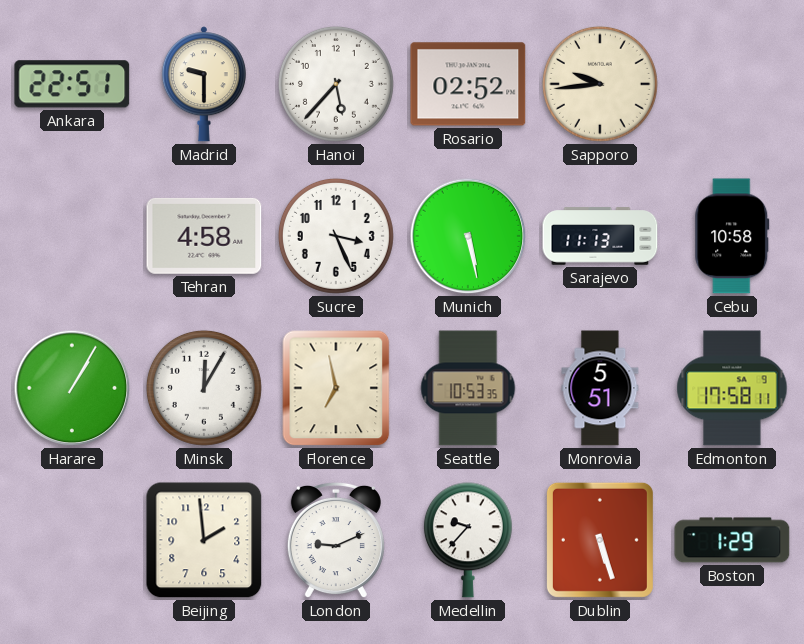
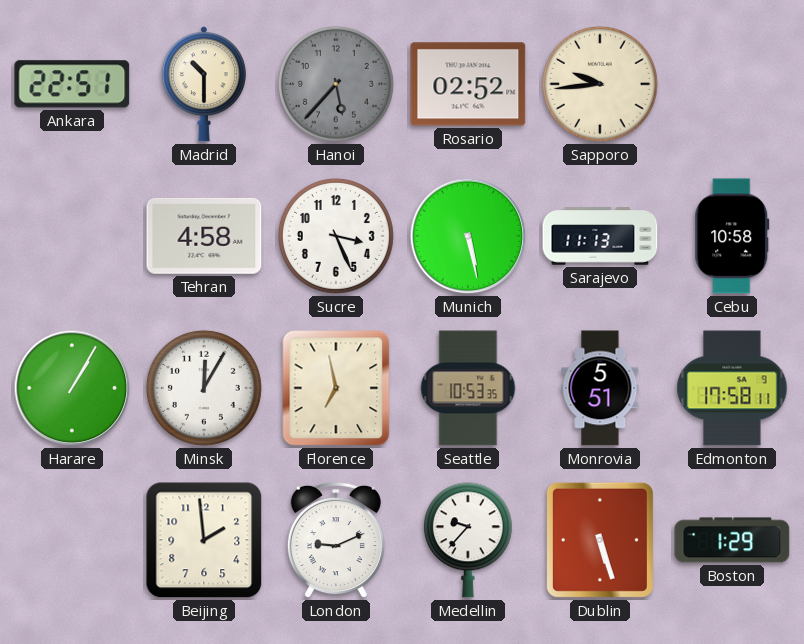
Madrid: 9:30 -> 10:30
Hanoi dial: white -> grey
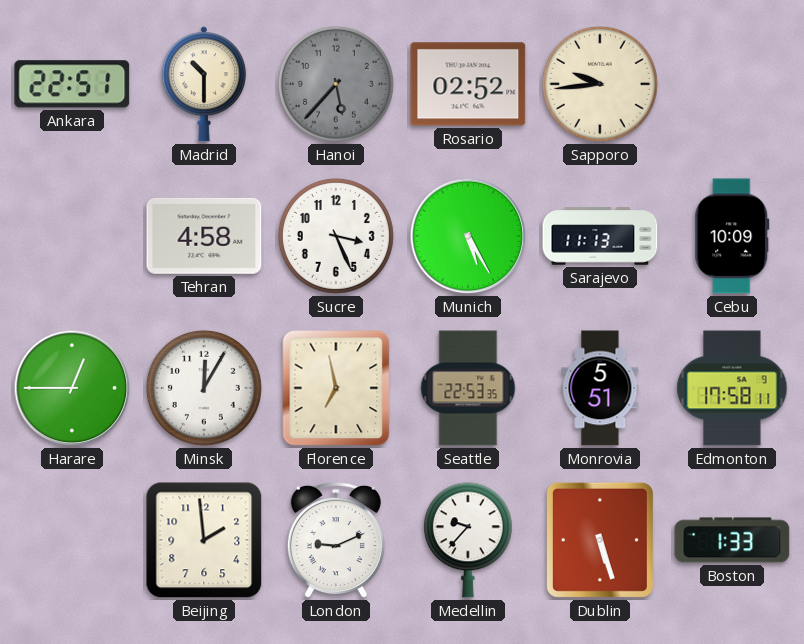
Munich: 5:28 -> 5:25
Cebu: 10:58 -> 10:09
Harare: 1:05 -> 12:45
Seattle: 10:53 -> 22:53
Boston: 1:29 -> 1:33
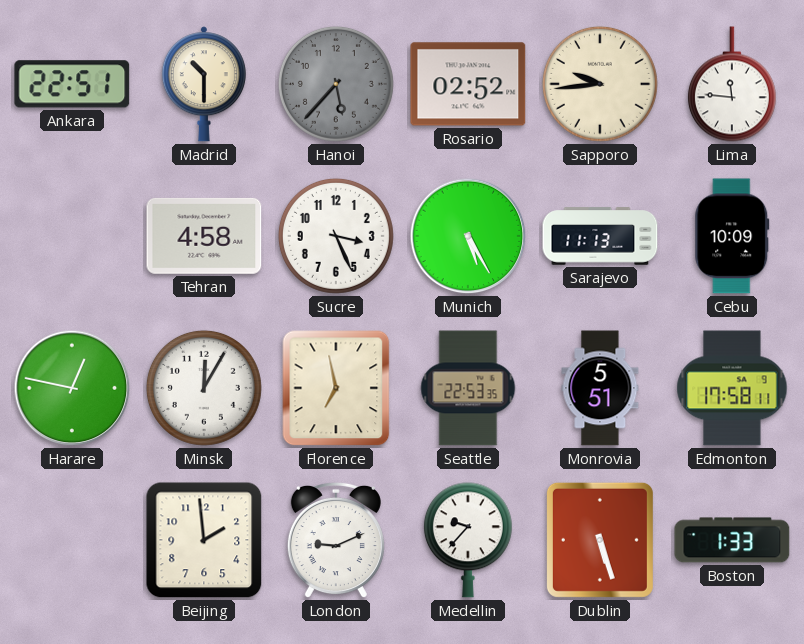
Lima: none -> 11:46
Harare: 12:45 -> 12:47
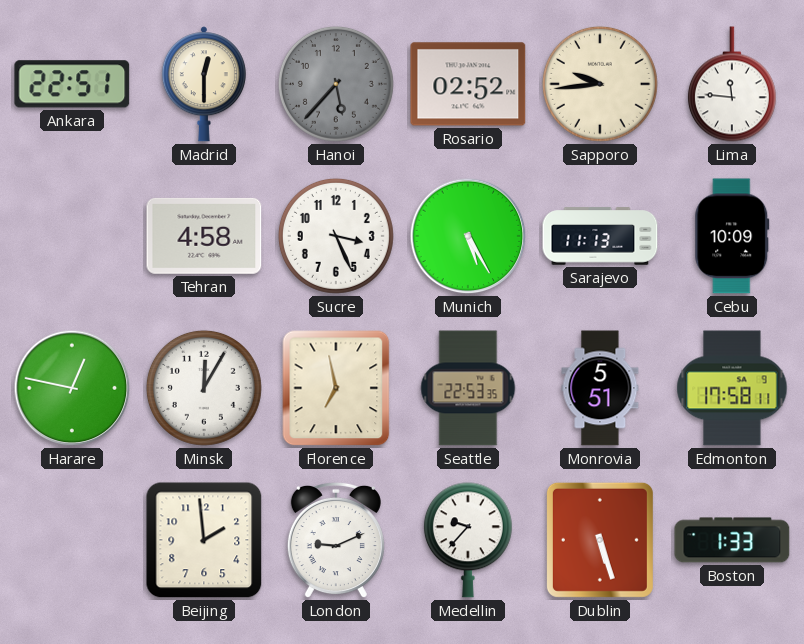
Madrid: 10:30 -> 12:30
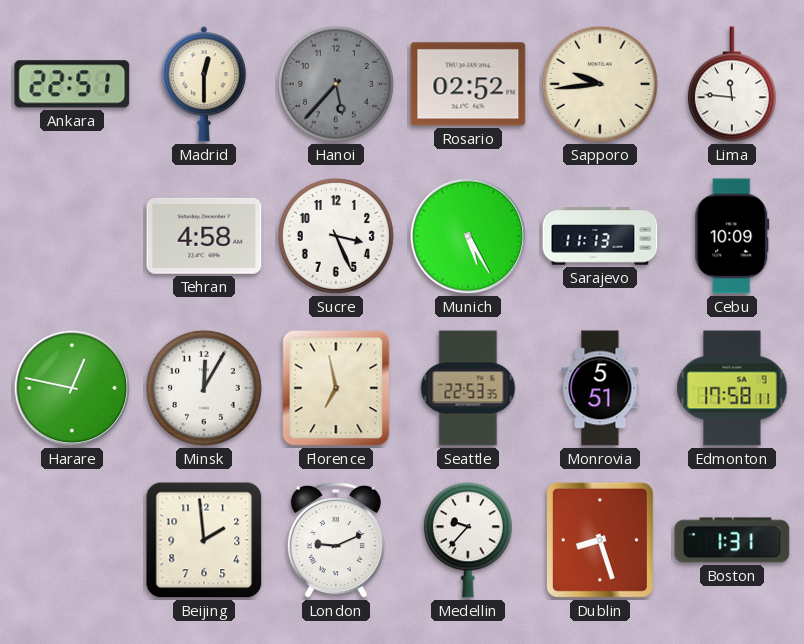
Dublin: 5:27 -> 8:27
Boston: 1:33 -> 1:31
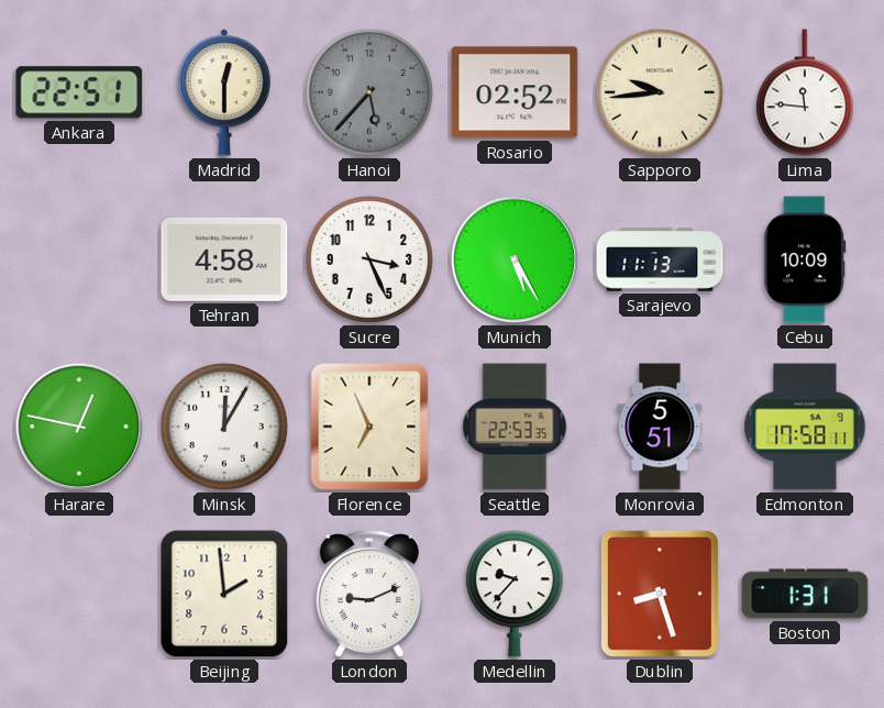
Florence: 6:58 -> 6:56
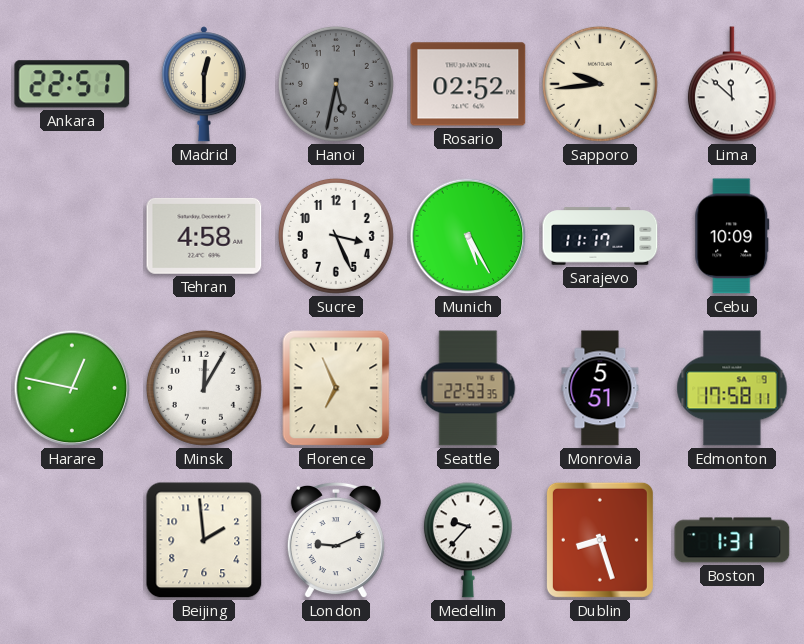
Hanoi: 5:37 -> 5:32
Lima: 11:46 -> 11:52
Sarajevo: 11:13 -> 11:17
